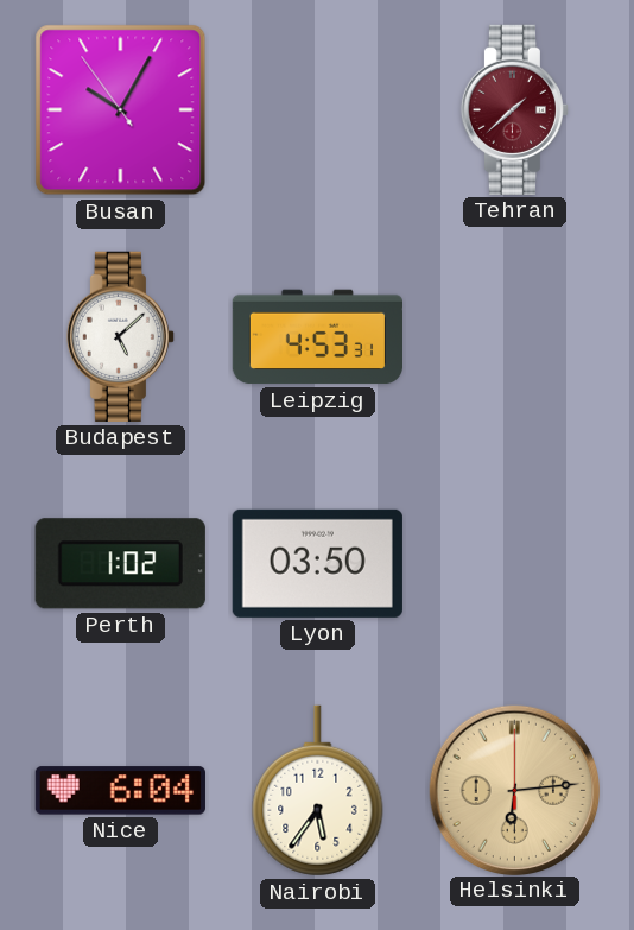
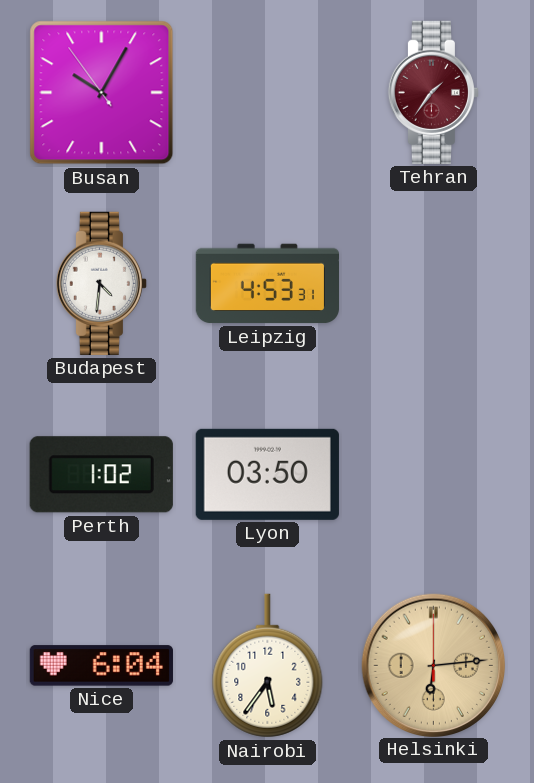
Tehran: 1:38 -> 1:36
Budapest: 5:08 -> 4:31
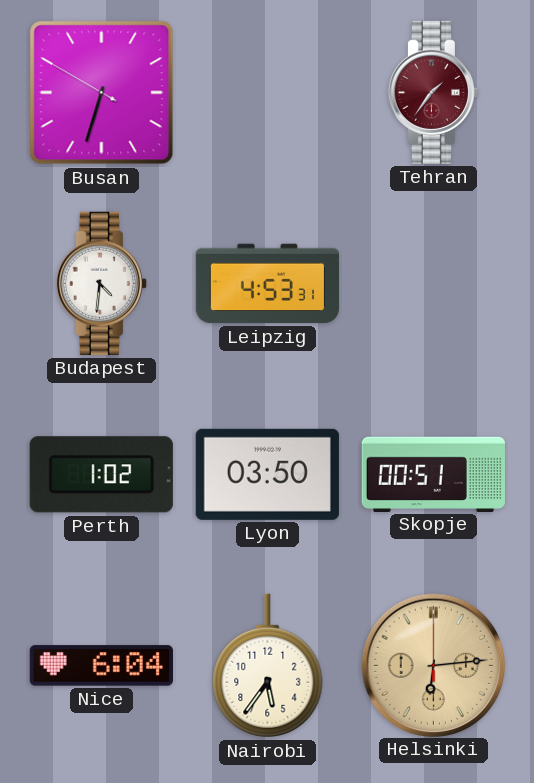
Busan: 10:04 -> 6:32
Skopje: none -> 00:51
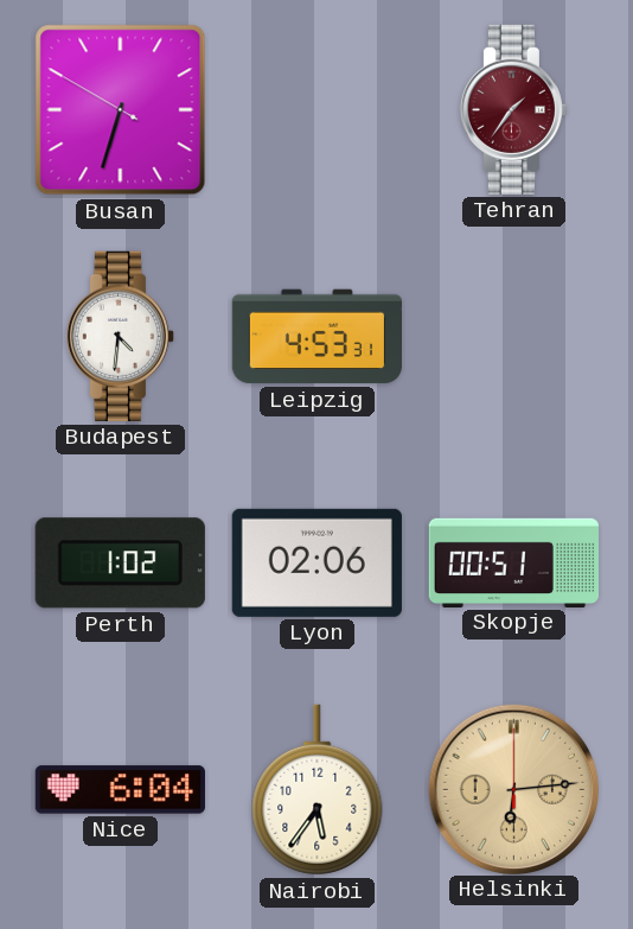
Lyon: 03:50 -> 02:06
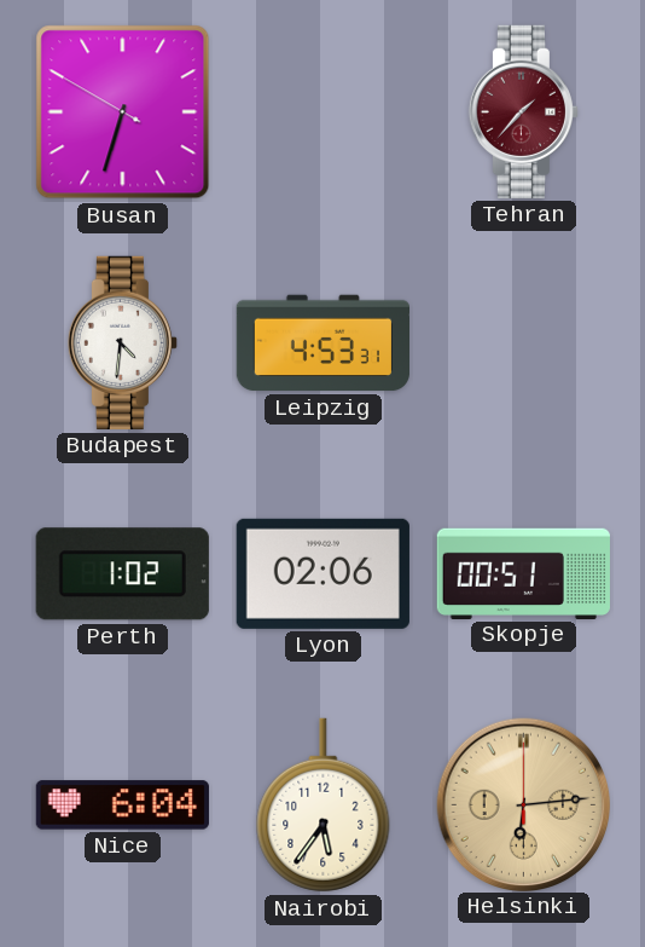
Tehran: 1:36 -> 1:37
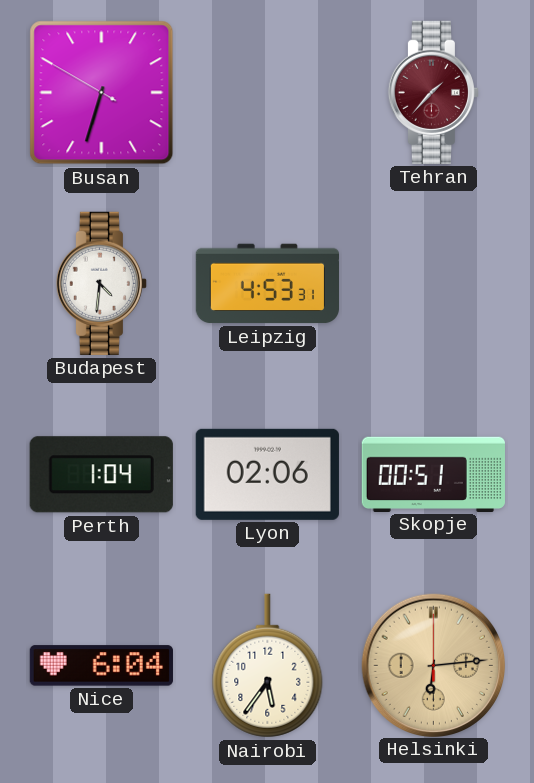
Perth: 1:02 -> 1:04
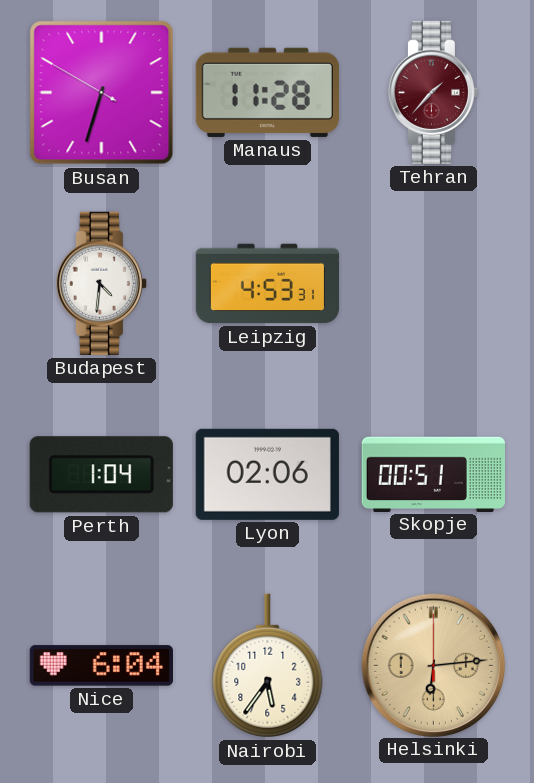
Manaus: none -> 11:28
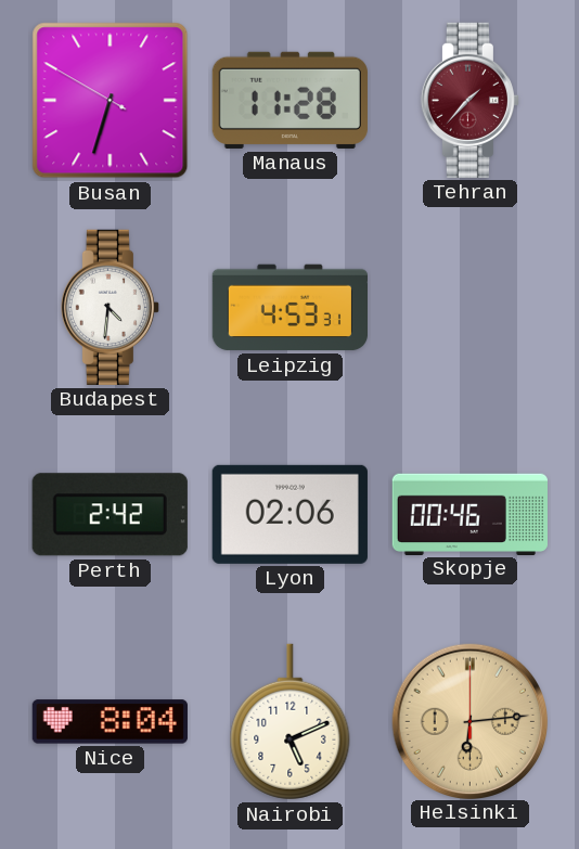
Perth: 1:04 -> 2:42
Skopje: 00:51 -> 00:46
Nice: 6:04 -> 8:04
Nairobi: 5:36 -> 5:11
